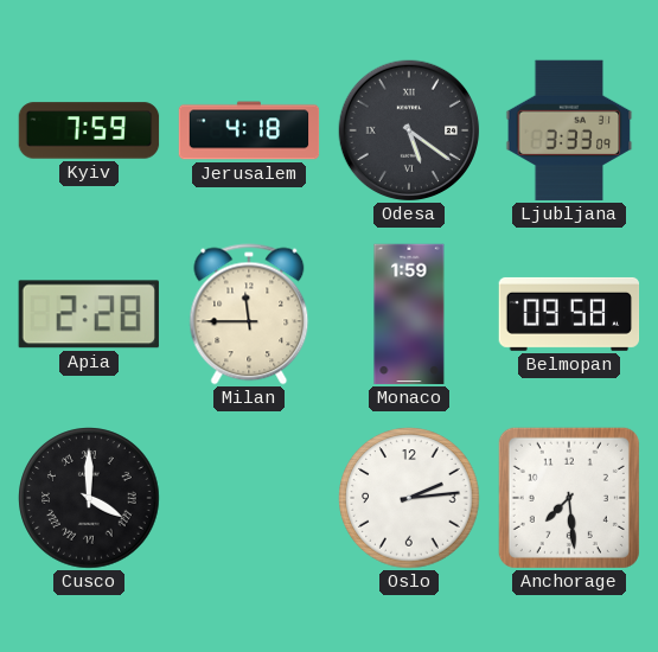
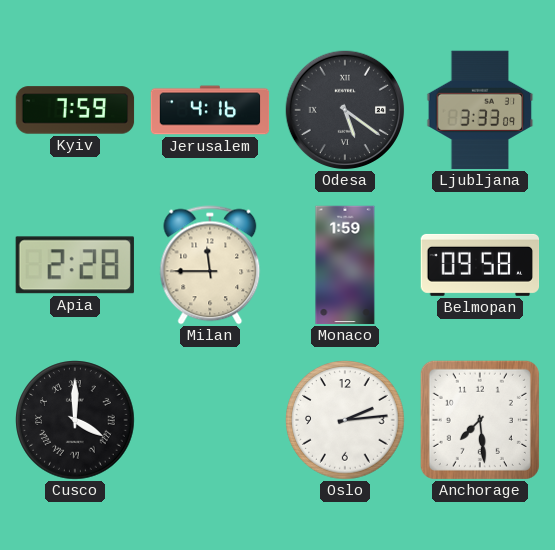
Jerusalem: 4:18 -> 4:16
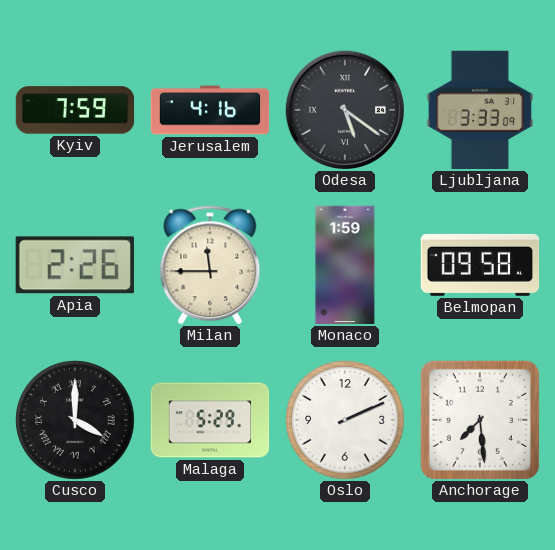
Apia: 2:28 -> 2:26
Malaga: none -> 5:29
Oslo: 2:14 -> 2:11
